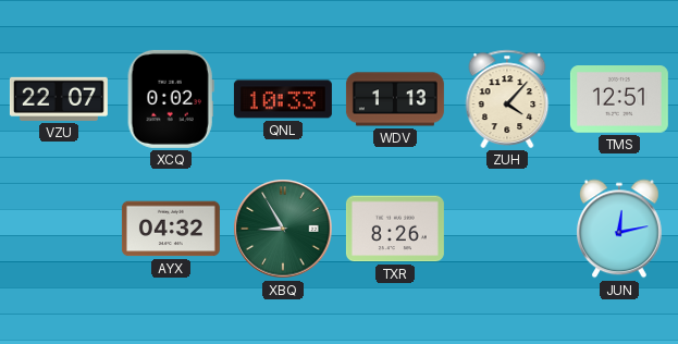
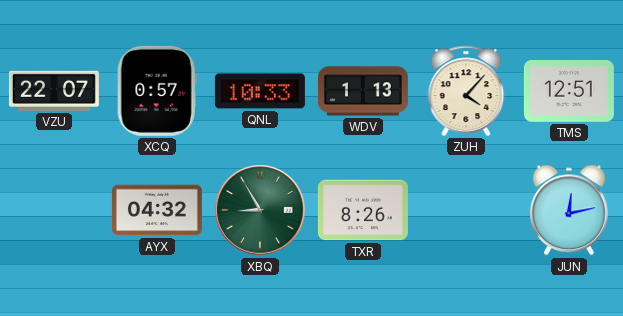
XCQ: 0:02 -> 0:57
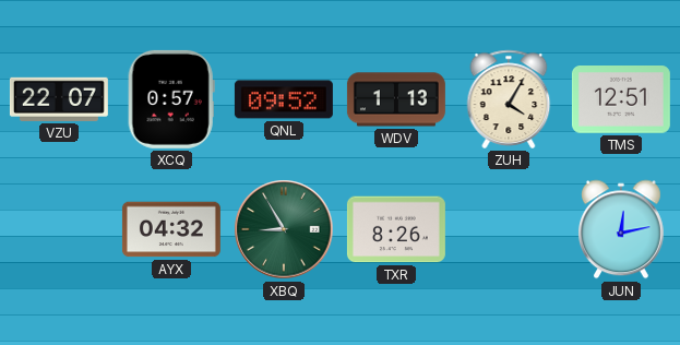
QNL: 10:33 -> 09:52
ZUH: 4:07 -> 4:05
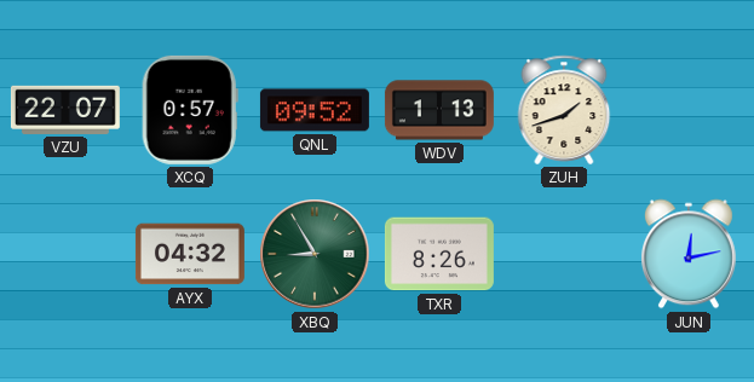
ZUH: 4:05 -> 1:42
TMS: 12:51 -> none
